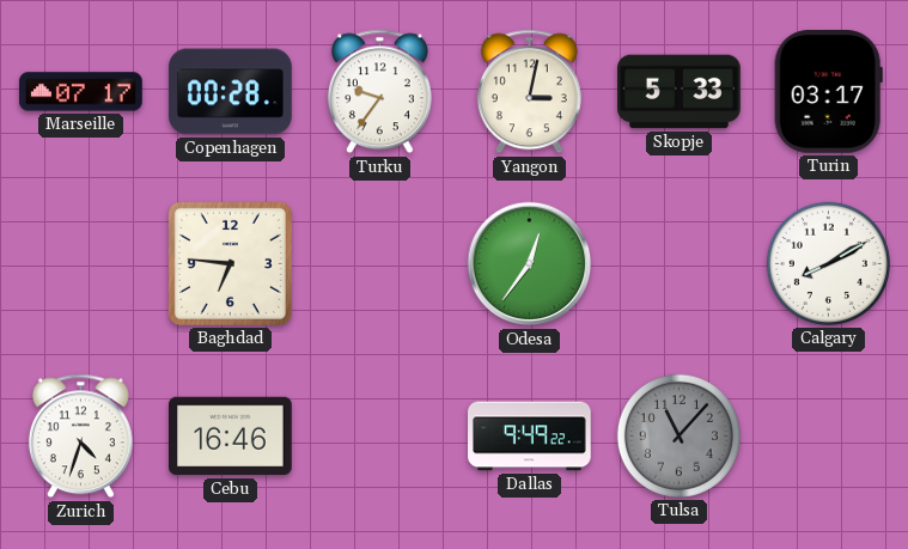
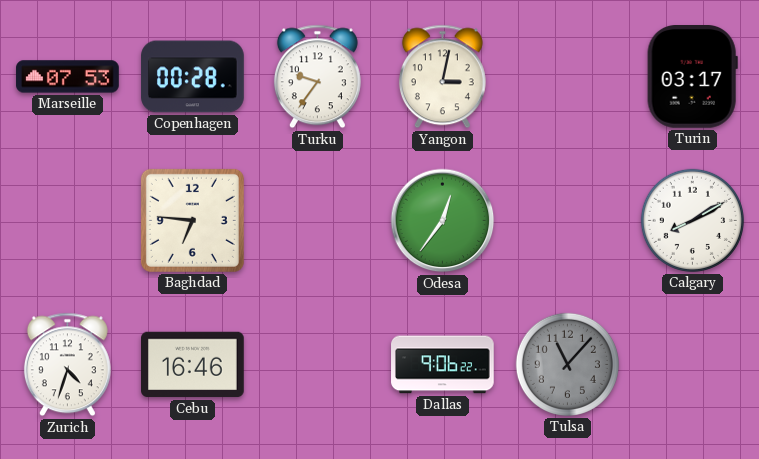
Marseille: 07:17 -> 07:53
Skopje: 5:33 -> none
Dallas: 9:49 -> 9:06
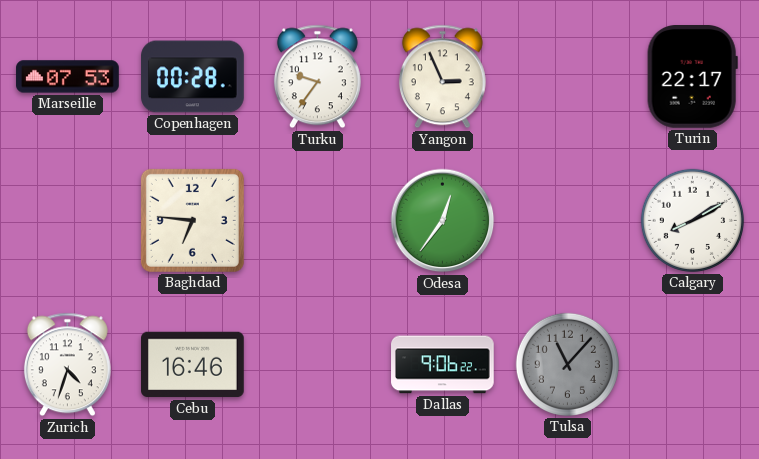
Yangon: 3:02 -> 2:56
Turin: 03:17 -> 22:17
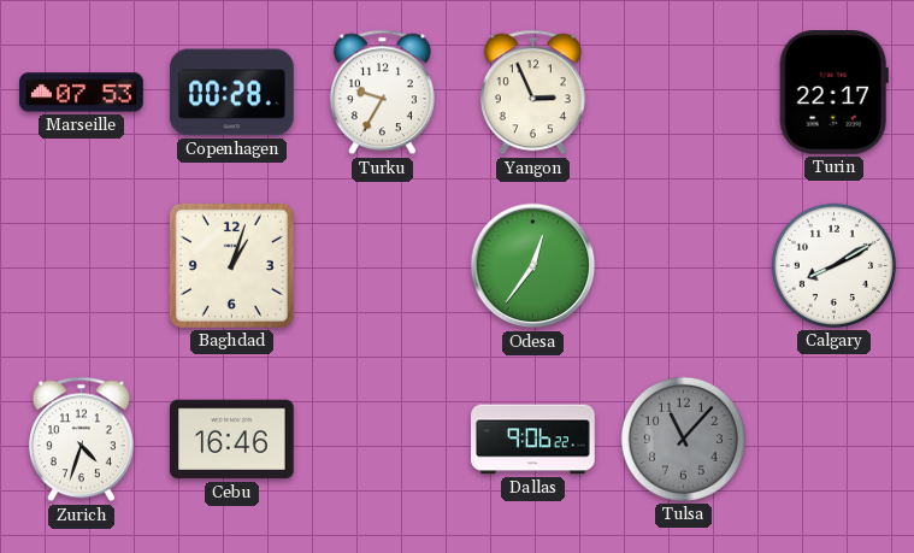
Turku: 9:36 -> 9:35
Baghdad: 6:46 -> 1:03
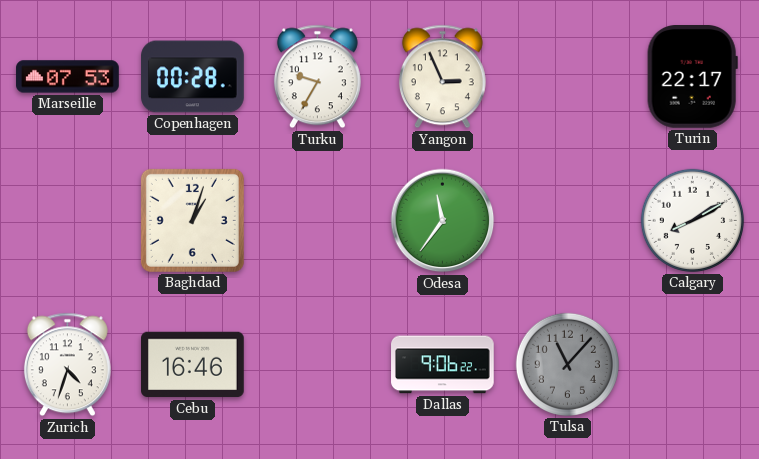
Odesa: 12:36 -> 11:36
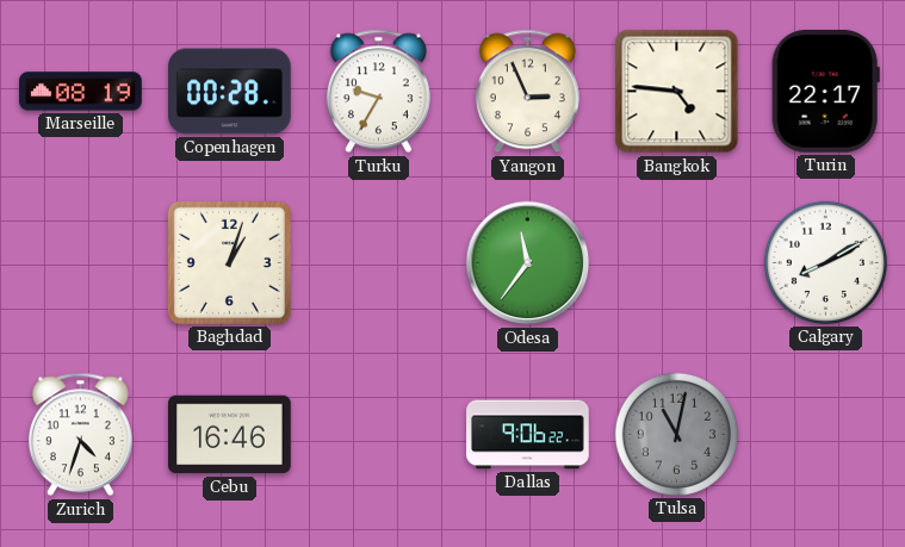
Marseille: 07:53 -> 08:19
Bangkok: none -> 4:46
Tulsa: 11:07 -> 11:02
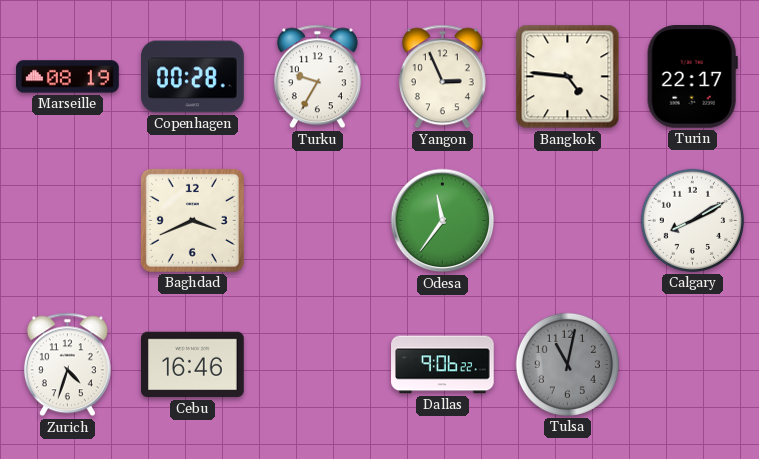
Baghdad: 1:03 -> 3:41
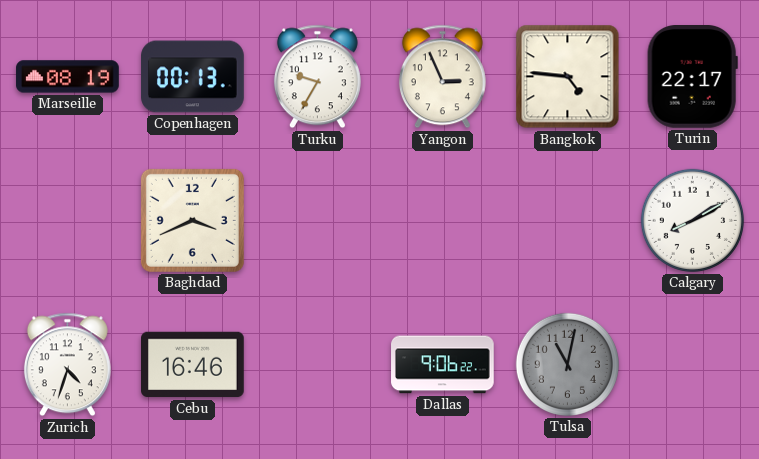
Copenhagen: 00:28 -> 00:13
Odesa: 11:36 -> none
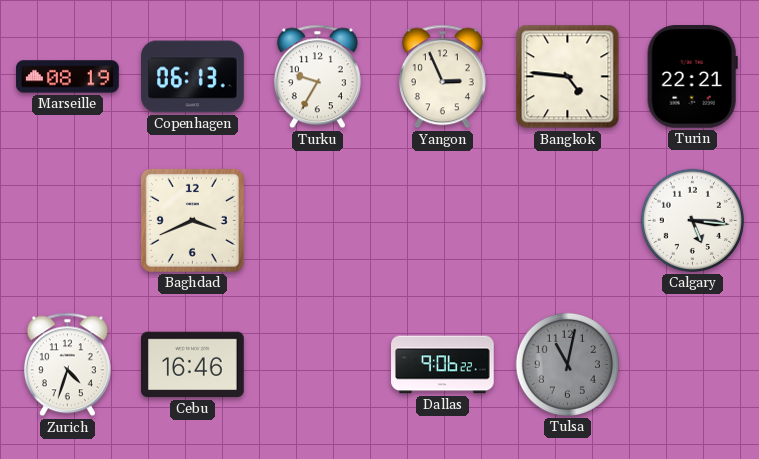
Copenhagen: 00:13 -> 06:13
Turin: 22:17 -> 22:21
Calgary: 8:10 -> 5:16
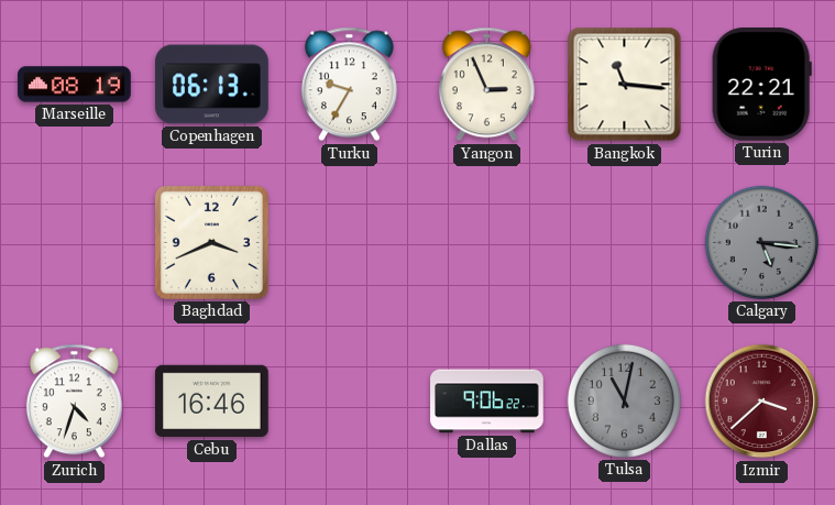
Bangkok: 4:46 -> 11:16
Calgary dial: white -> grey
Izmir: none -> 3:38
